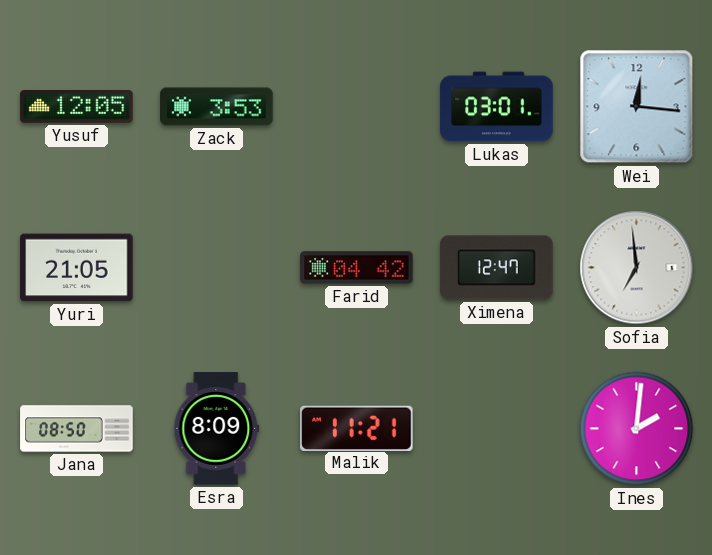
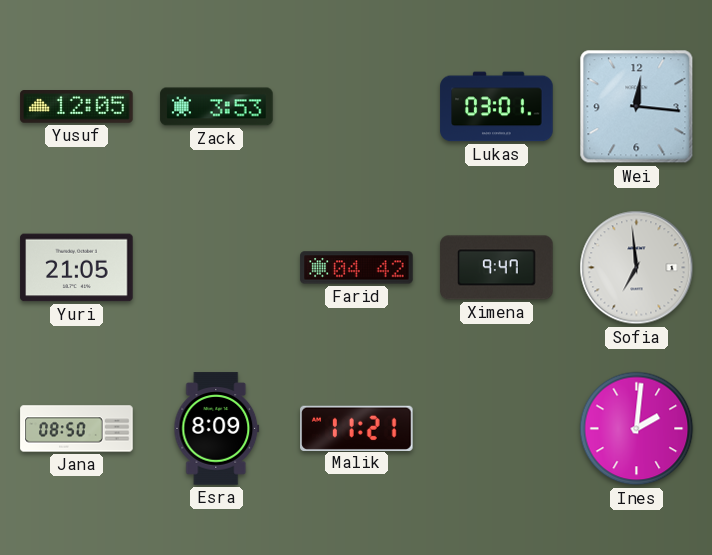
Ximena: 12:47 -> 9:47
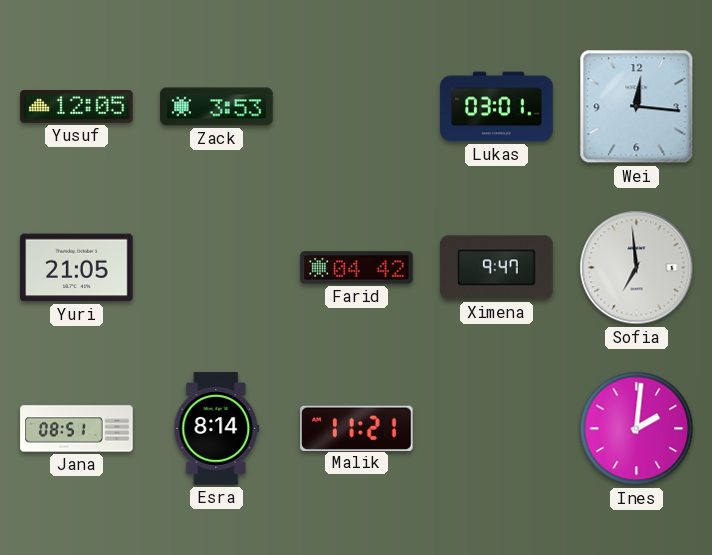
Jana: 08:50 -> 08:51
Esra: 8:09 -> 8:14
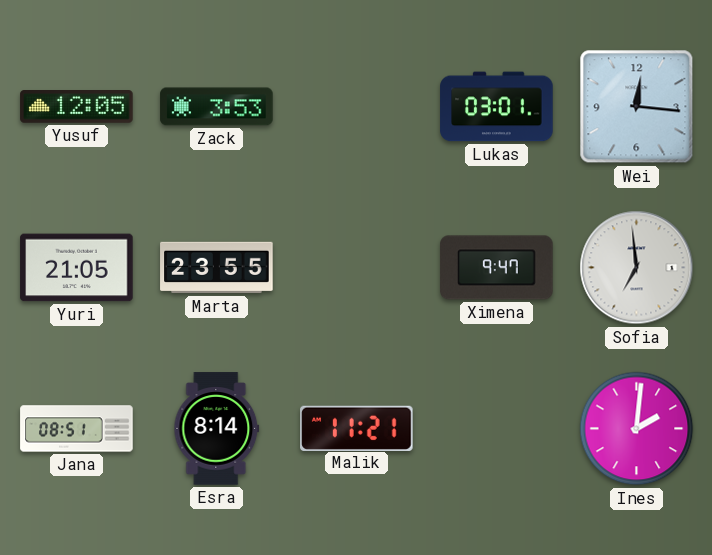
Marta: none -> 23:55
Farid: 04:42 -> none
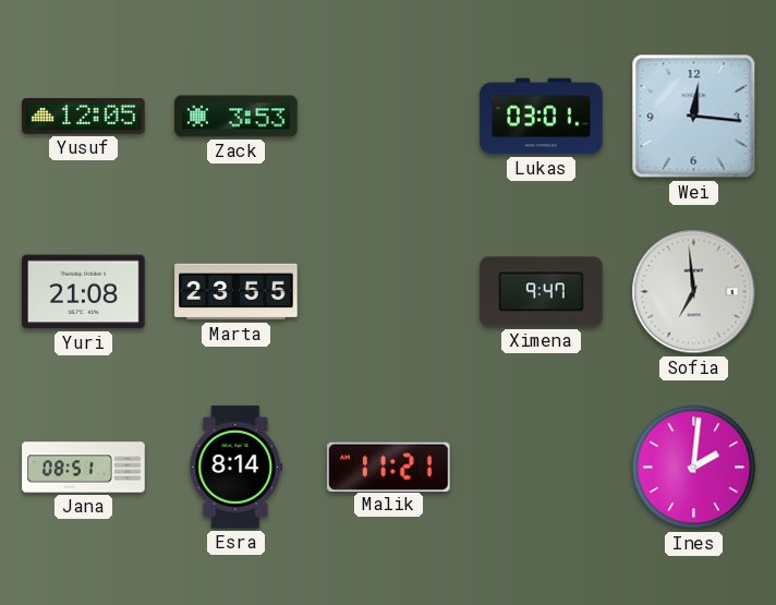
Yuri: 21:05 -> 21:08
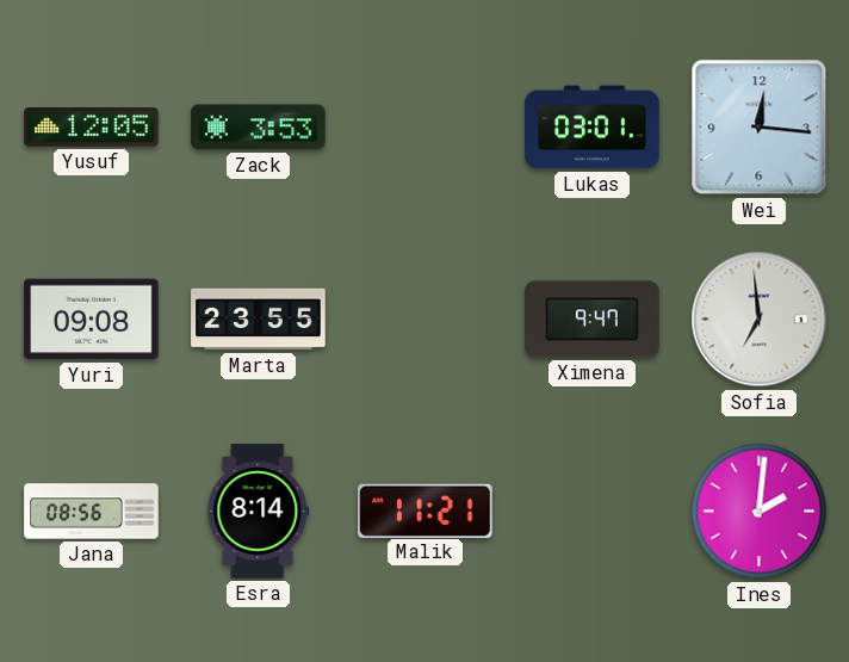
Yuri: 21:08 -> 09:08
Jana: 08:51 -> 08:56
